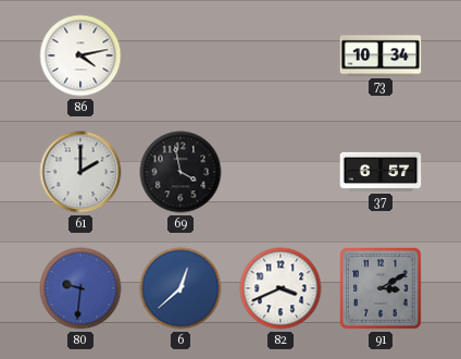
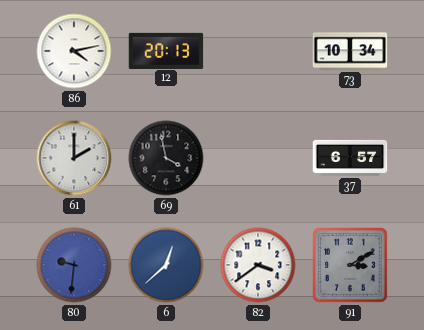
12: none -> 20:13
82: 3:41 -> 3:39
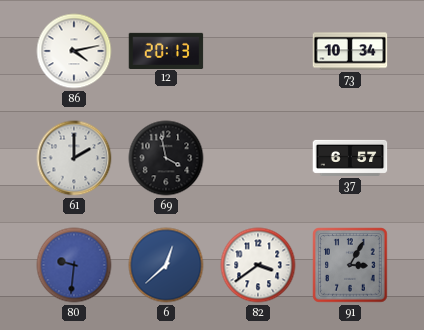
91: 3:10 -> 3:05
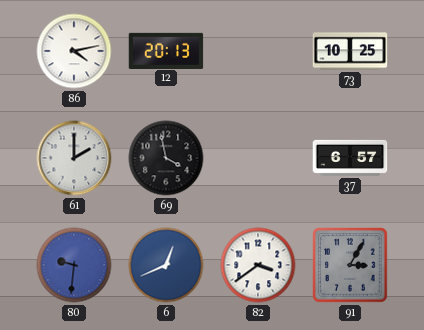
73: 10:34 -> 10:25
6: 12:38 -> 12:41
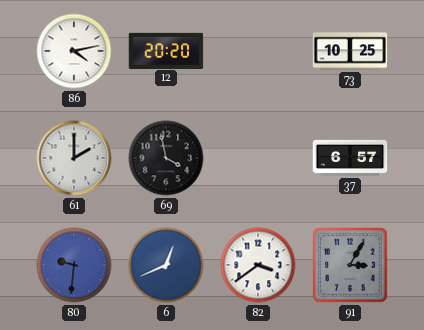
12: 20:13 -> 20:20
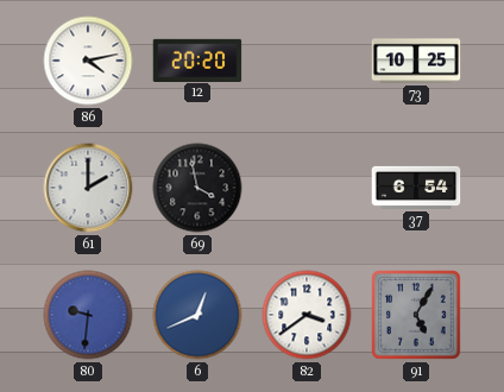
37: 6:57 -> 6:54
91: 3:05 -> 5:05
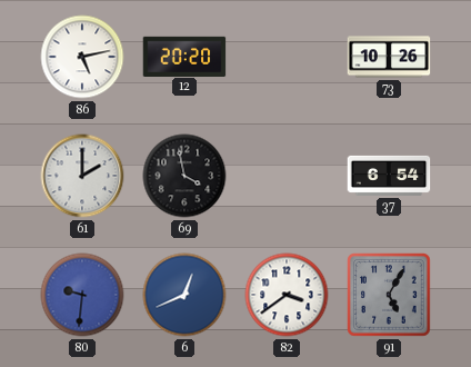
86: 4:13 -> 5:13
73: 10:25 -> 10:26
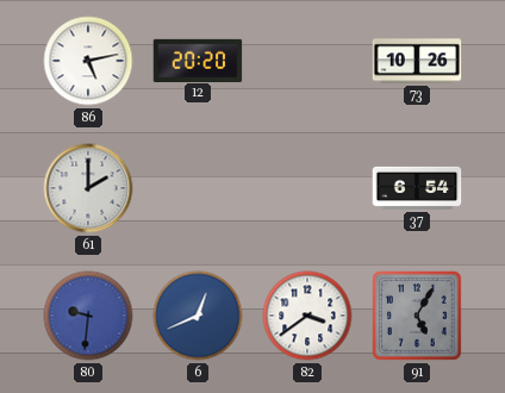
69: 3:58 -> none
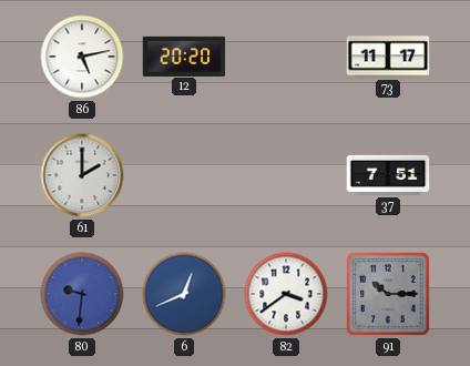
73: 10:26 -> 11:17
37: 6:54 -> 7:51
91: 5:05 -> 10:15
